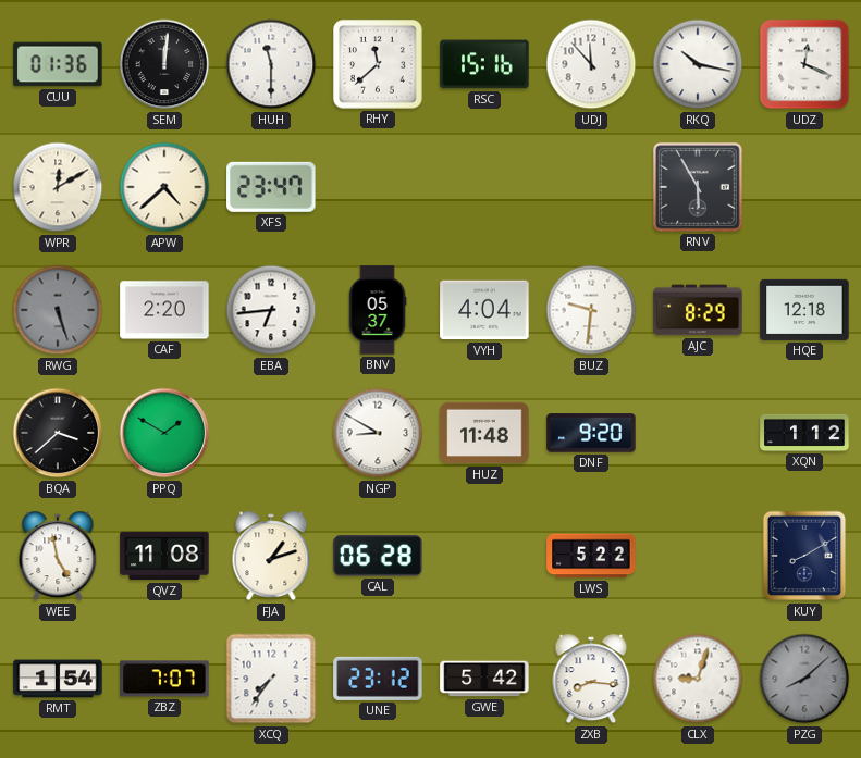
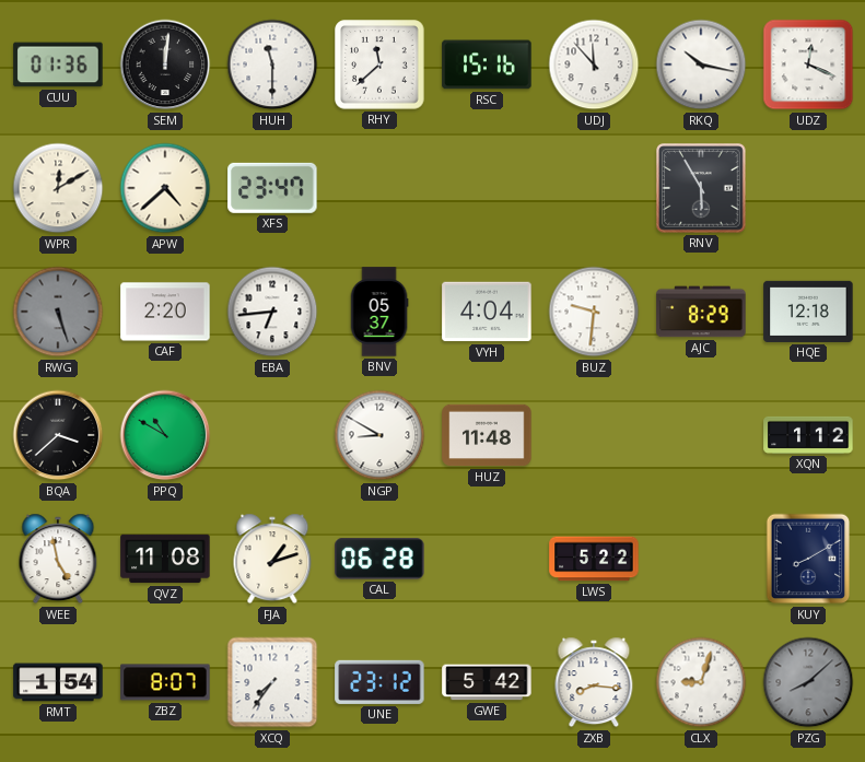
PPQ: 1:50 -> 10:50
DNF: 9:20 -> none
ZBZ: 7:07 -> 8:07
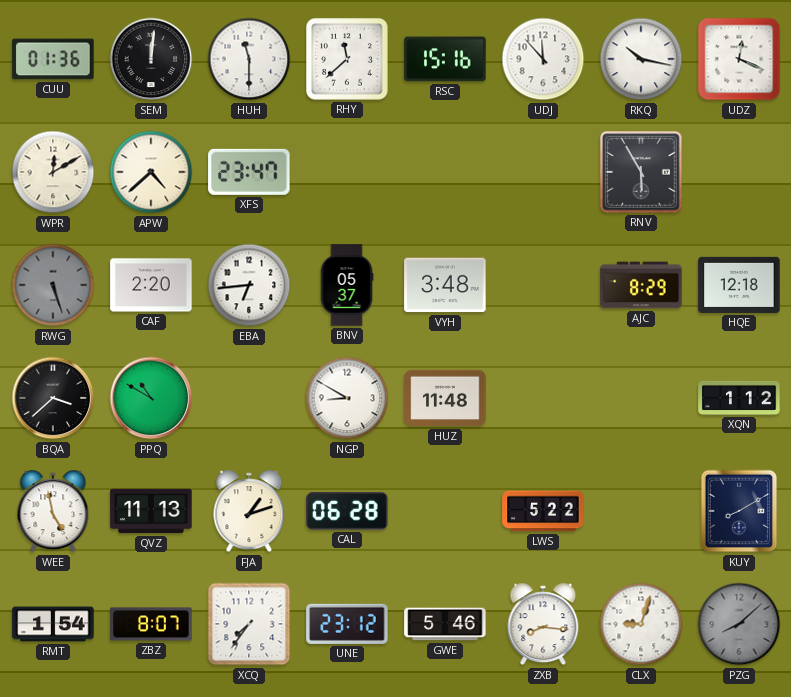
VYH: 4:04 -> 3:48
BUZ: 9:31 -> none
QVZ: 11:08 -> 11:13
GWE: 5:42 -> 5:46
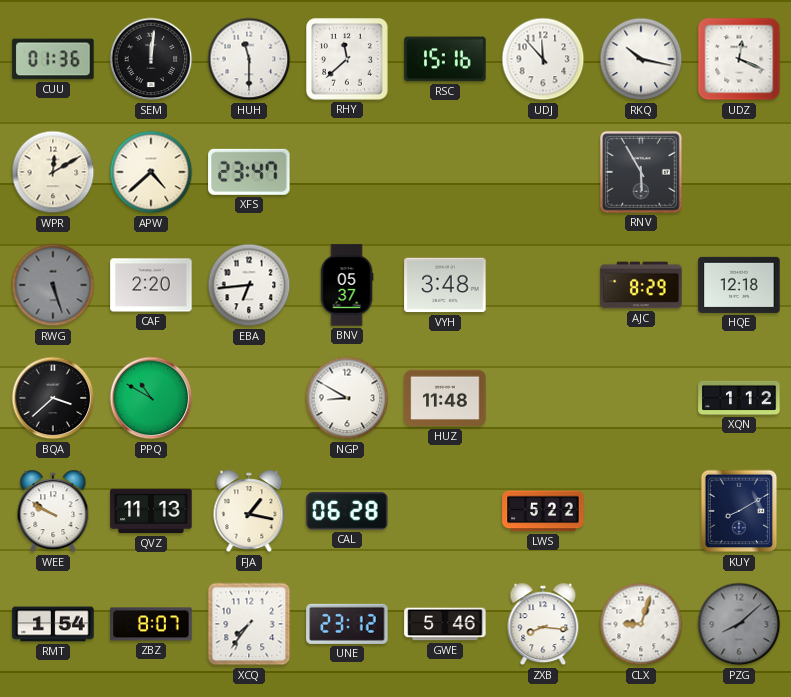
WEE: 4:58 -> 9:50
FJA: 1:12 -> 1:17
